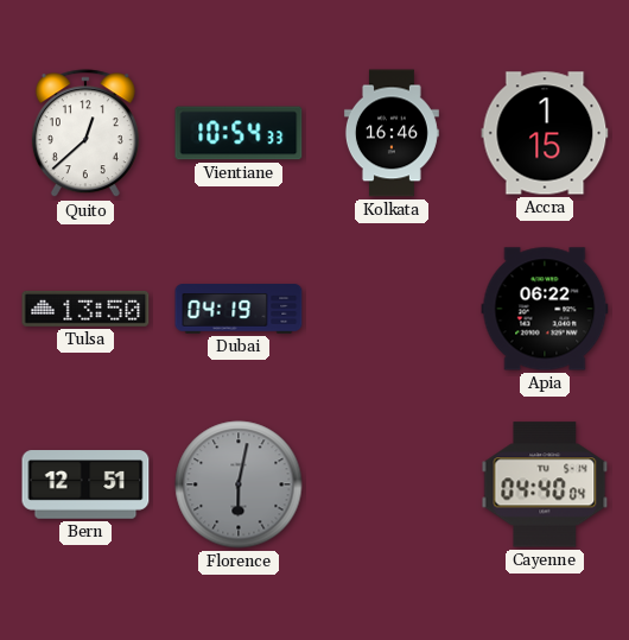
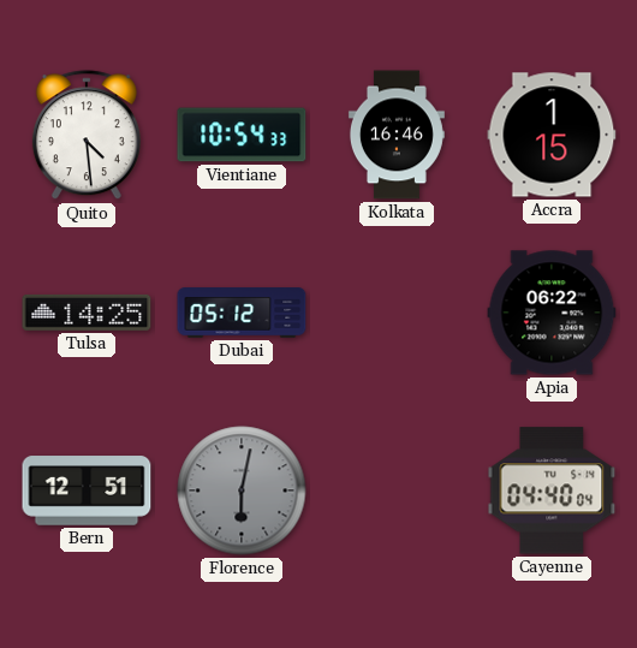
Quito: 12:38 -> 4:29
Tulsa: 13:50 -> 14:25
Dubai: 04:19 -> 05:12
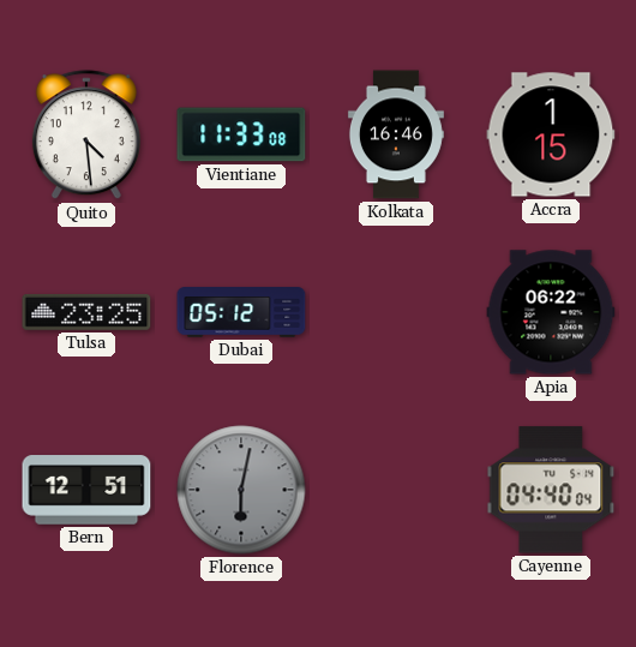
Vientiane: 10:54 -> 11:33
Tulsa: 14:25 -> 23:25
